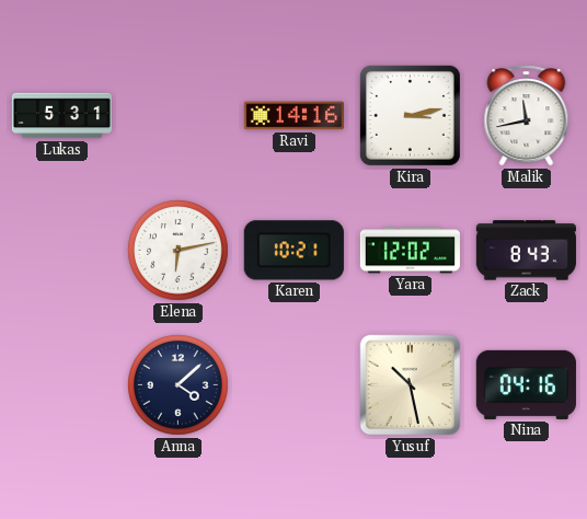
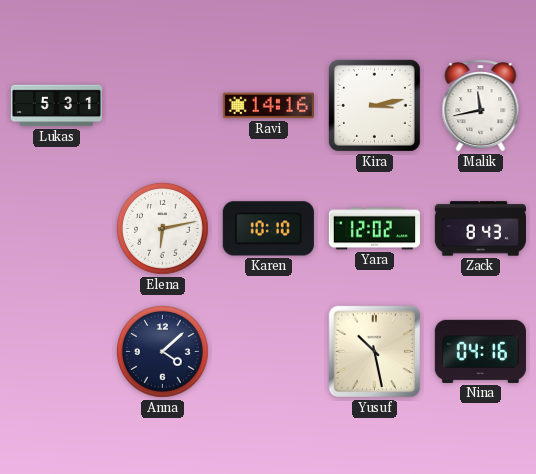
Karen: 10:21 -> 10:10
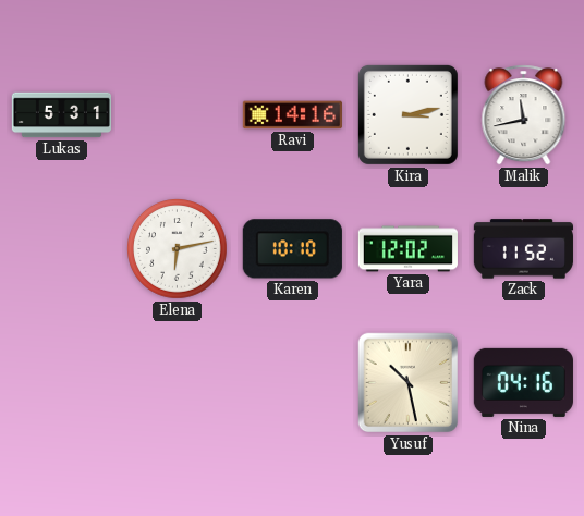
Zack: 8:43 -> 11:52
Anna: 4:08 -> none
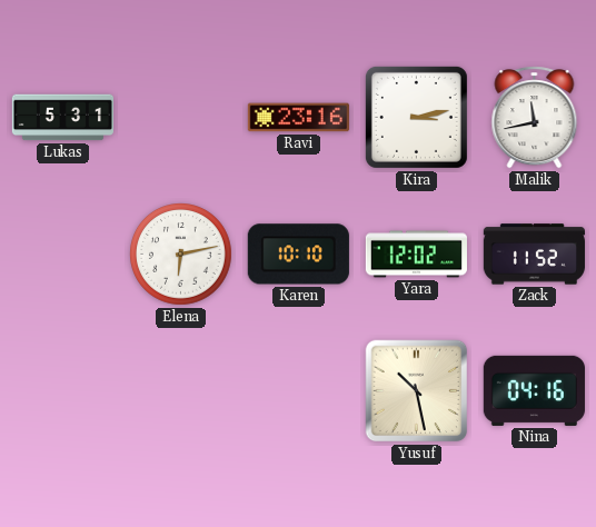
Ravi: 14:16 -> 23:16
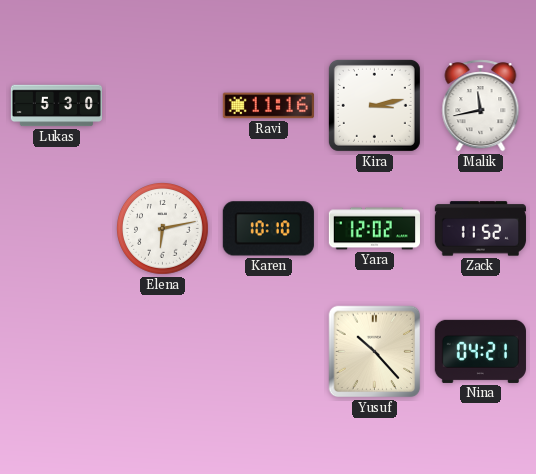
Lukas: 5:31 -> 5:30
Ravi: 23:16 -> 11:16
Yusuf: 10:28 -> 10:23
Nina: 04:16 -> 04:21
